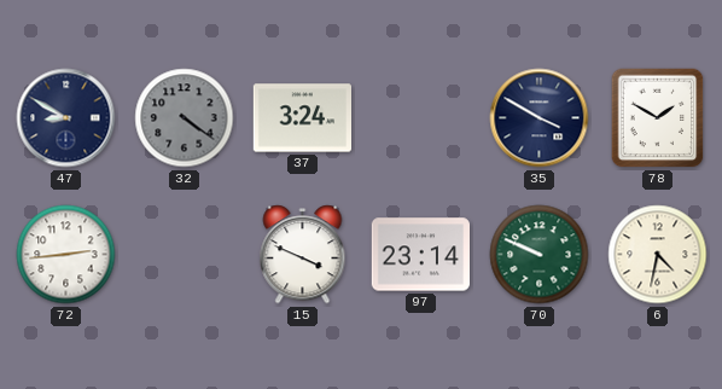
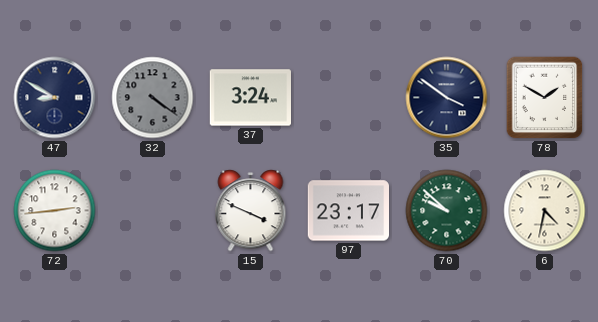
35: 3:50 -> 3:51
97: 23:14 -> 23:17
70: 9:49 -> 9:52
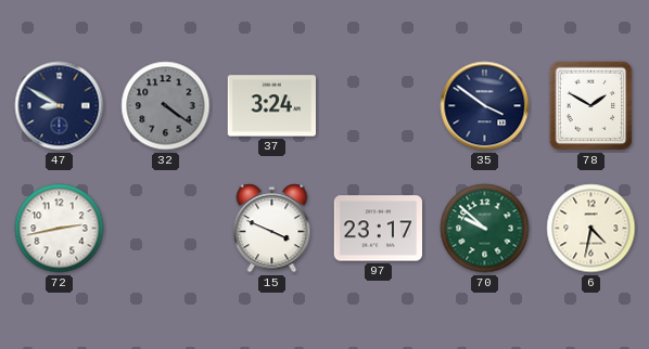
72: 2:44 -> 2:43
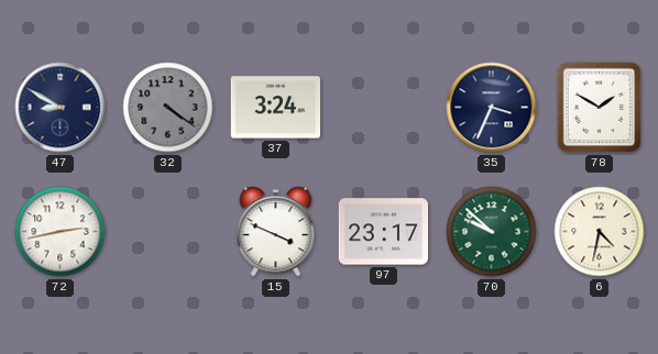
35: 3:51 -> 3:34
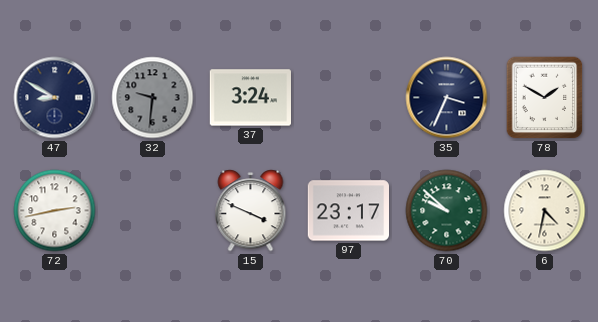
32: 4:21 -> 9:31
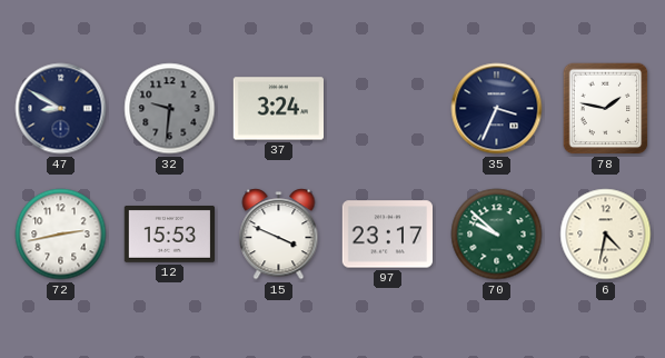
78: 1:50 -> 1:47
12: none -> 15:53
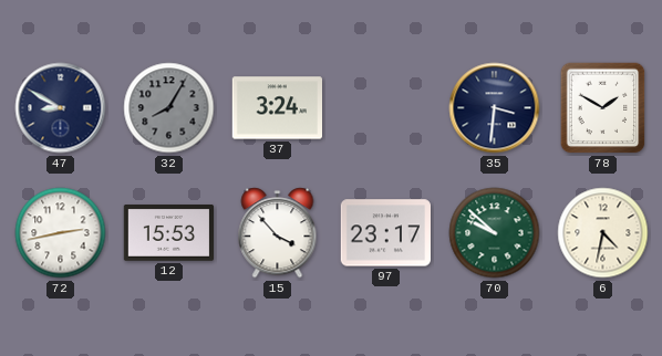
32: 9:31 -> 8:05
35: 3:34 -> 3:31
78: 1:47 -> 1:50
15: 3:49 -> 3:53
